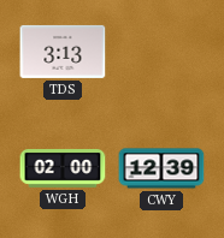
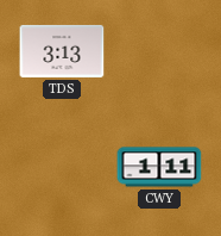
WGH: 02:00 -> none
CWY: 12:39 -> 1:11
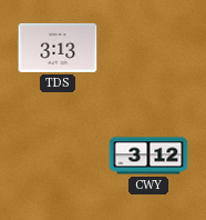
CWY: 1:11 -> 3:12
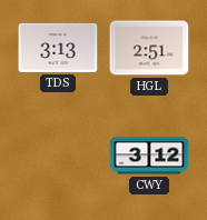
HGL: none -> 2:51
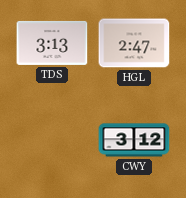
HGL: 2:51 -> 2:47
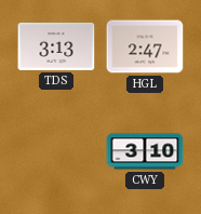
CWY: 3:12 -> 3:10
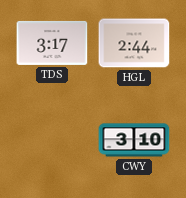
TDS: 3:13 -> 3:17
HGL: 2:47 -> 2:44
